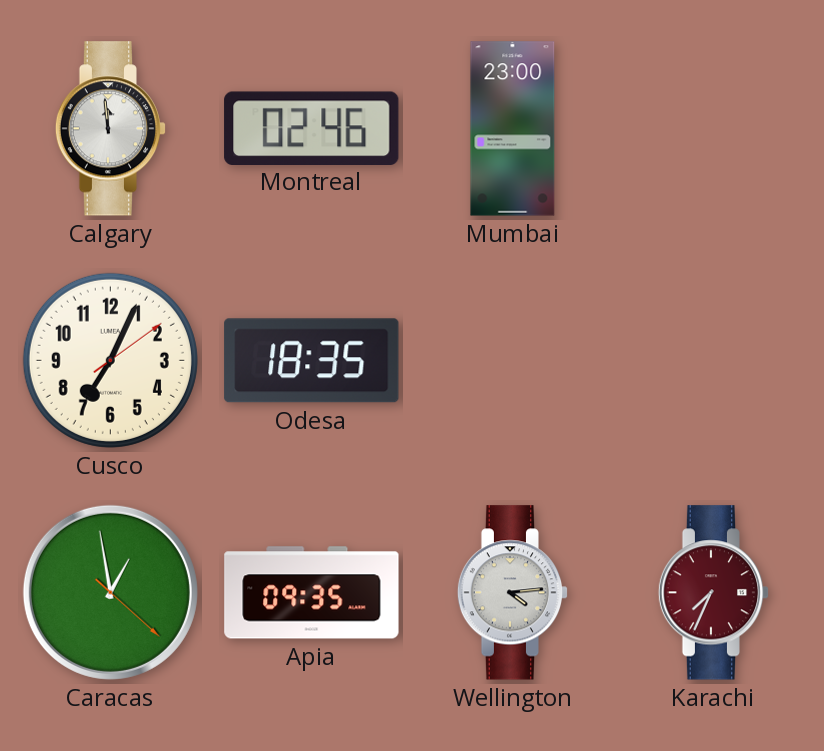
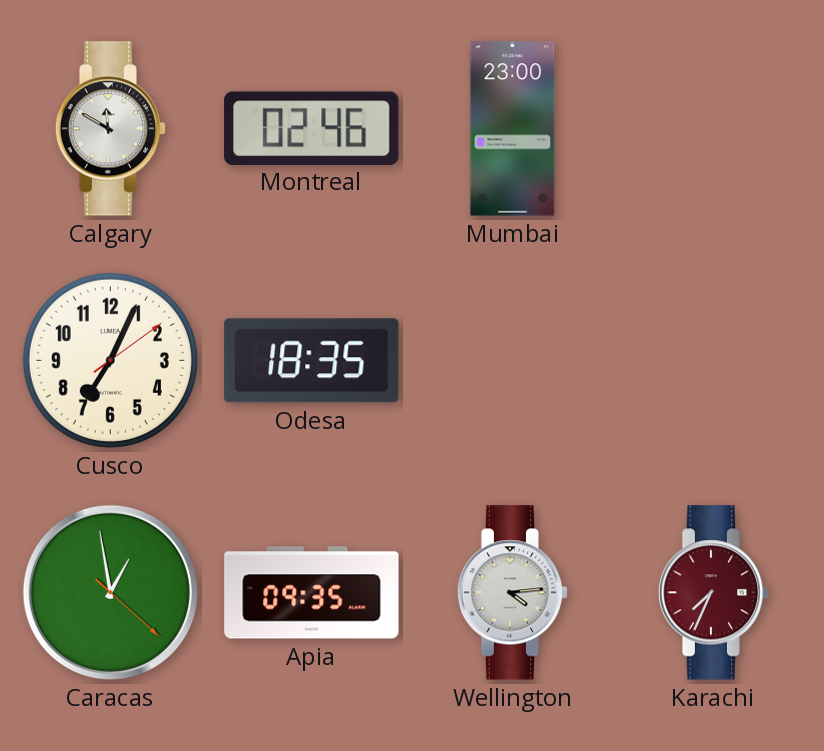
Calgary: 11:59 -> 11:50
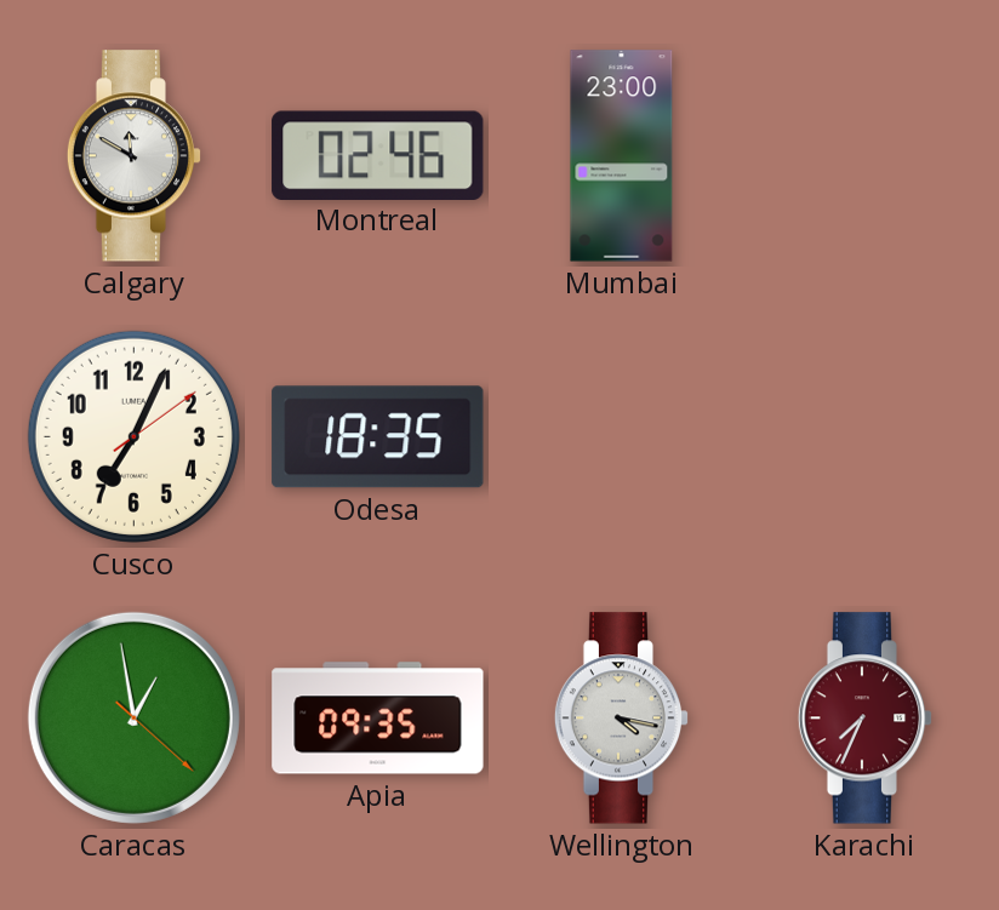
Wellington: 4:14 -> 4:17
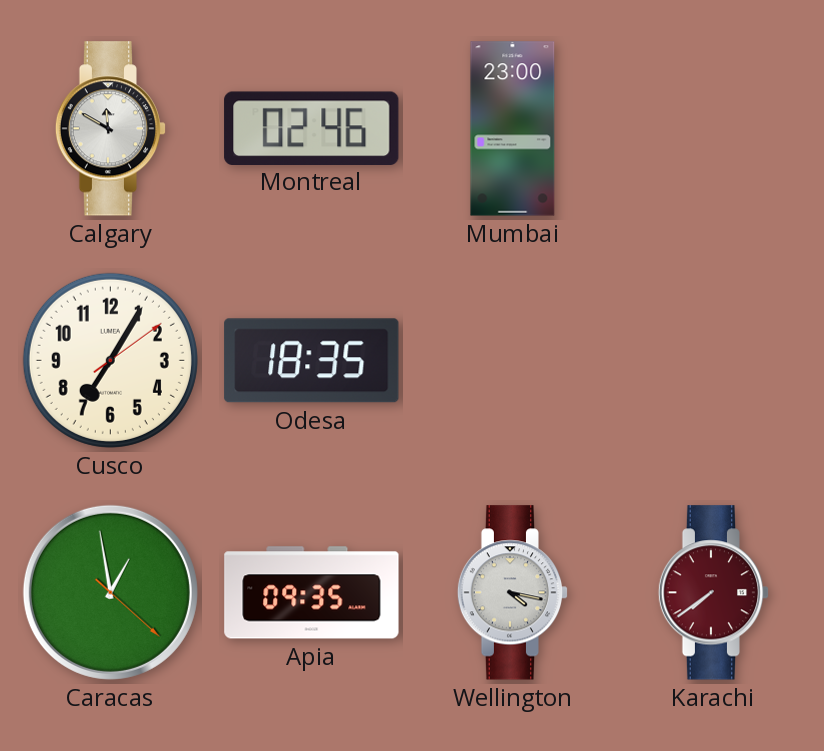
Cusco: 7:04 -> 7:05
Karachi: 7:34 -> 7:39
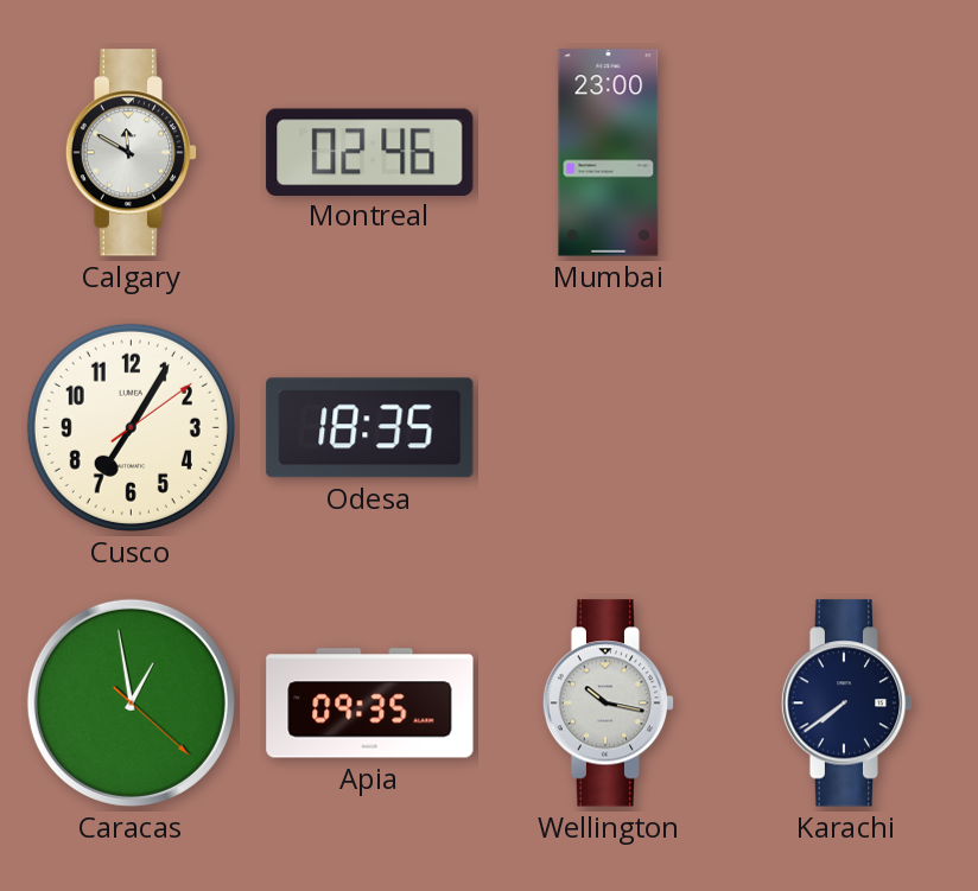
Wellington: 4:17 -> 10:17
Karachi dial: burgundy -> navy
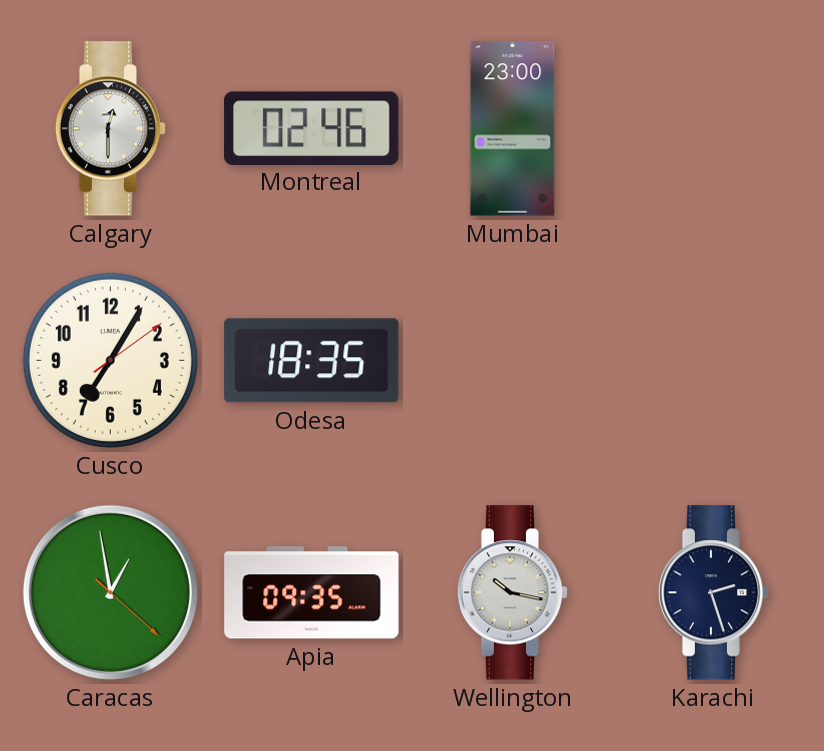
Calgary: 11:50 -> 12:30
Karachi: 7:39 -> 2:27
